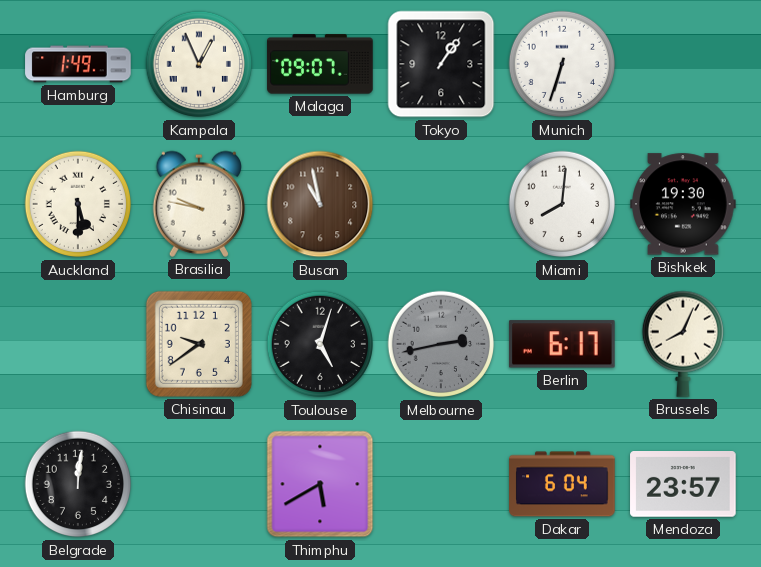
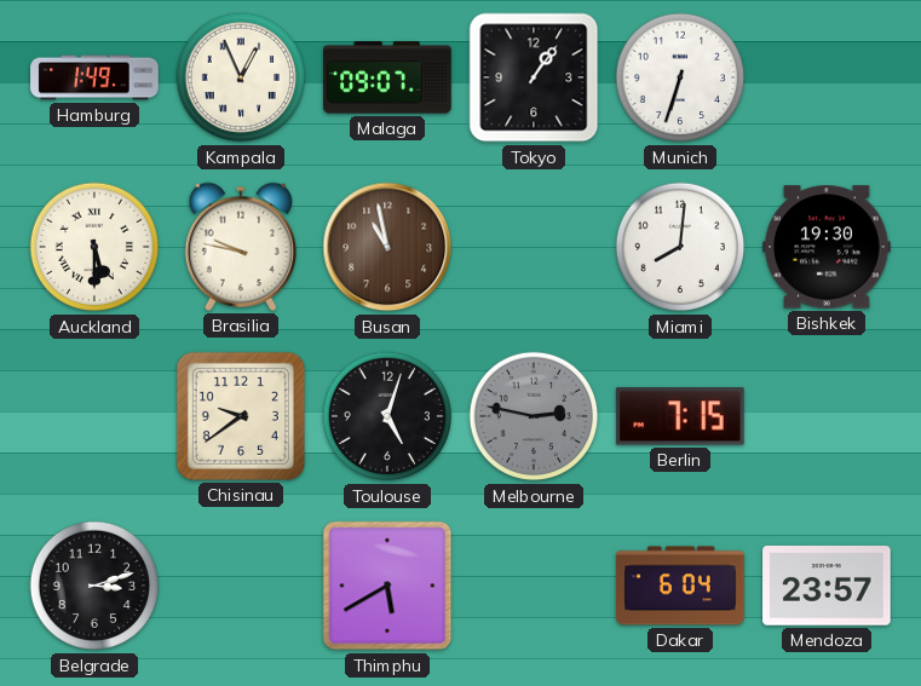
Melbourne: 2:43 -> 2:47
Berlin: 6:17 -> 7:15
Brussels: 8:04 -> none
Belgrade: 12:01 -> 3:12
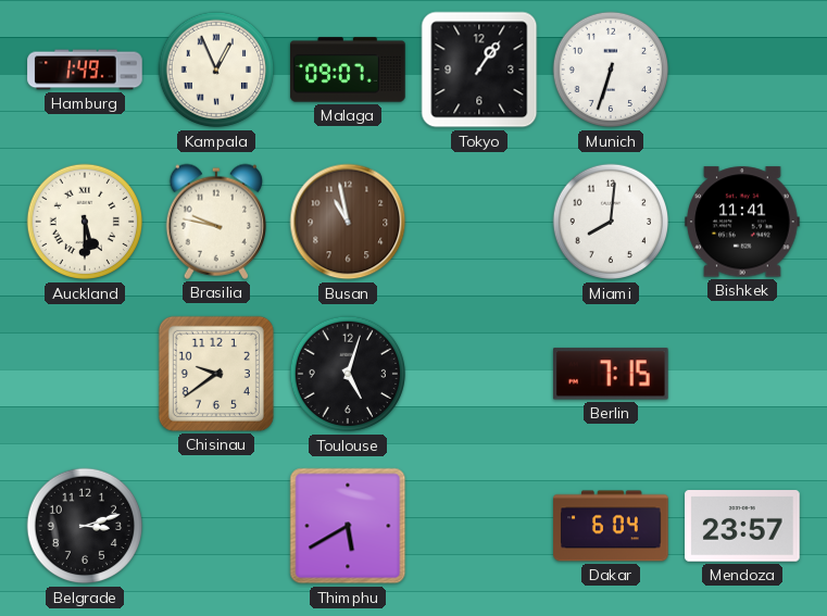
Bishkek: 19:30 -> 11:41
Melbourne: 2:47 -> none
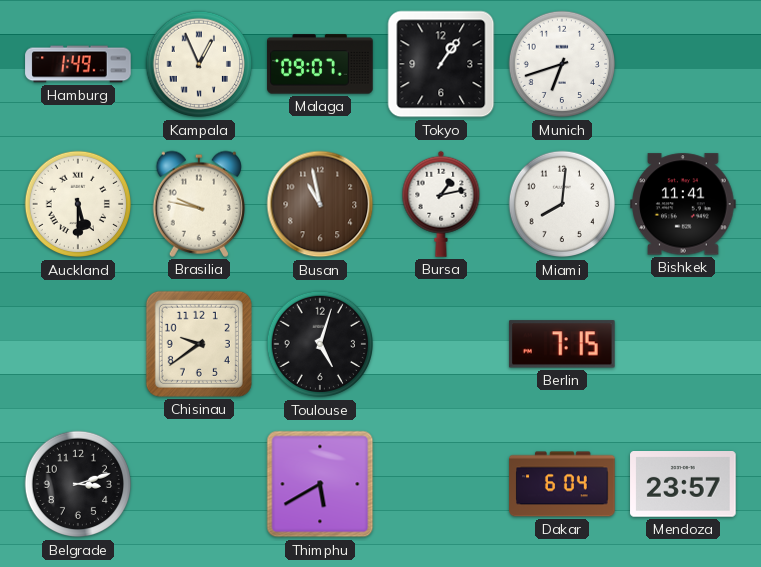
Munich: 6:33 -> 6:42
Bursa: none -> 1:13
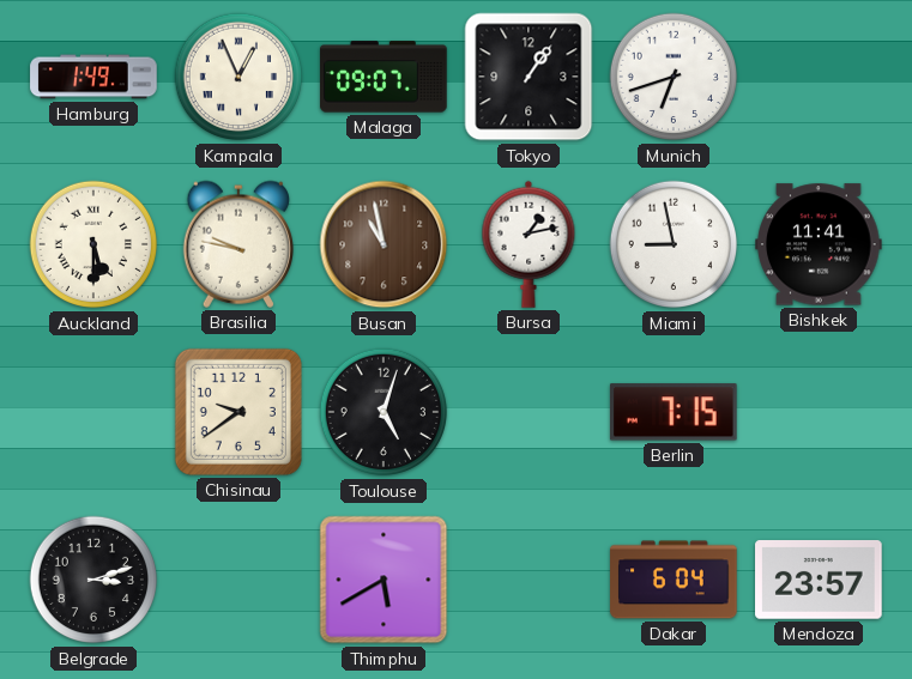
Miami: 8:01 -> 8:58
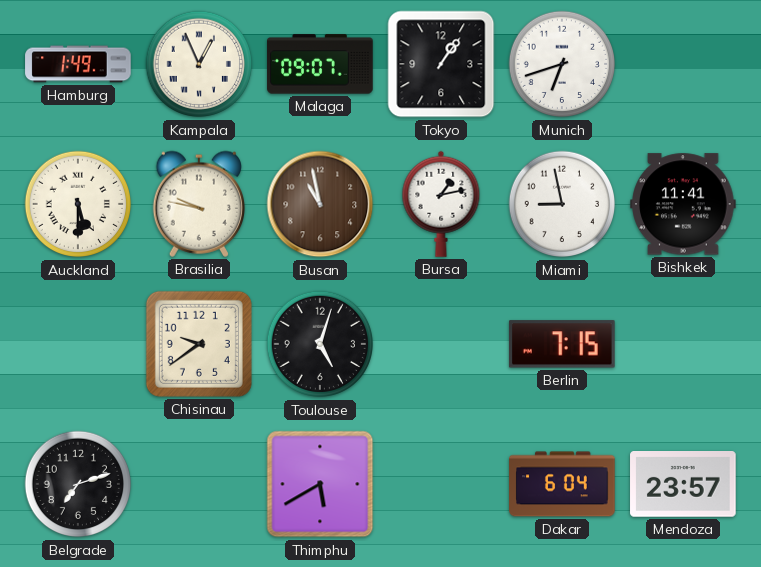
Belgrade: 3:12 -> 7:12
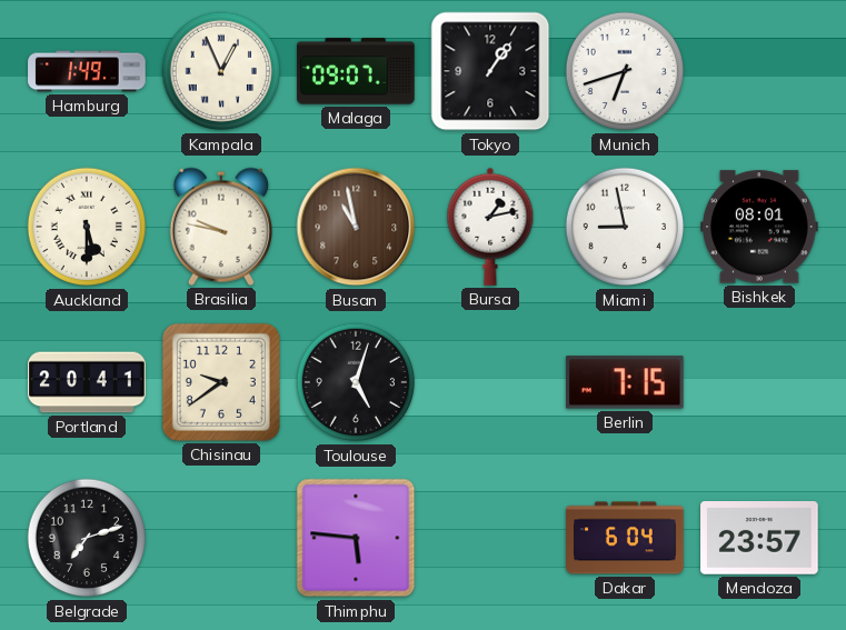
Bishkek: 11:41 -> 08:01
Portland: none -> 20:41
Thimphu: 5:40 -> 5:46
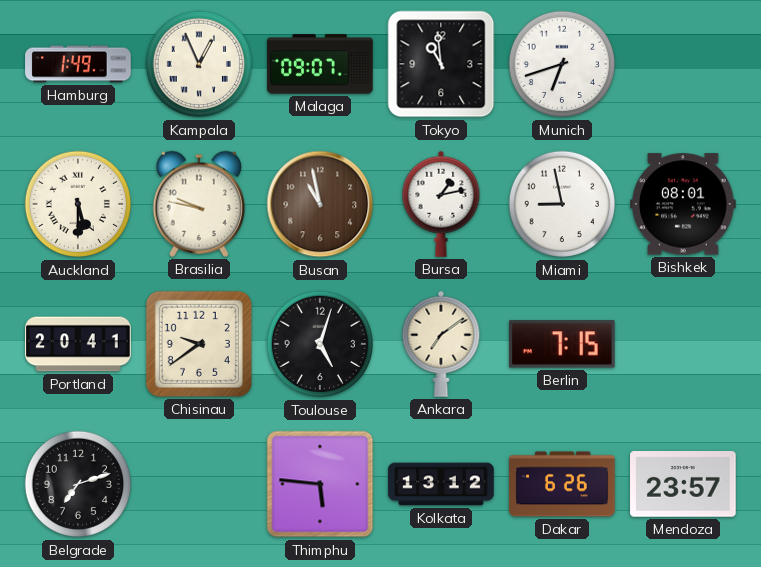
Tokyo: 1:06 -> 10:59
Ankara: none -> 7:09
Kolkata: none -> 13:12
Dakar: 6:04 -> 6:26
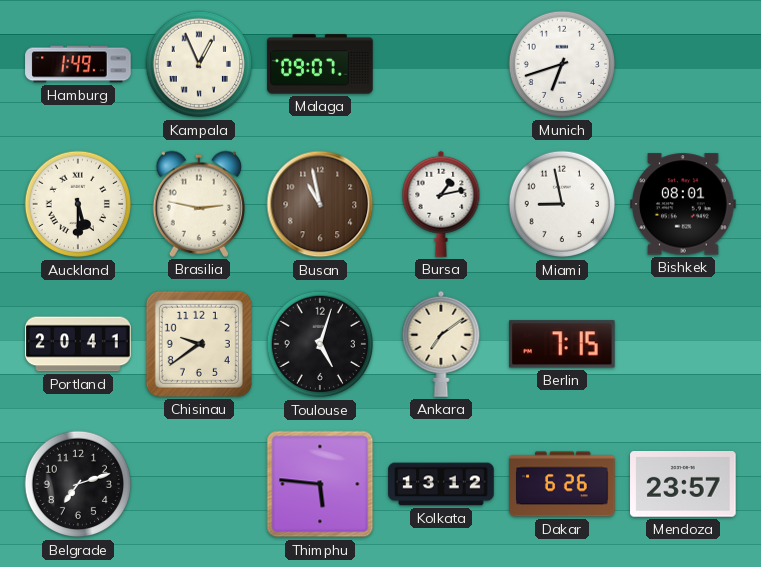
Tokyo: 10:59 -> none
Brasilia: 9:47 -> 2:47
